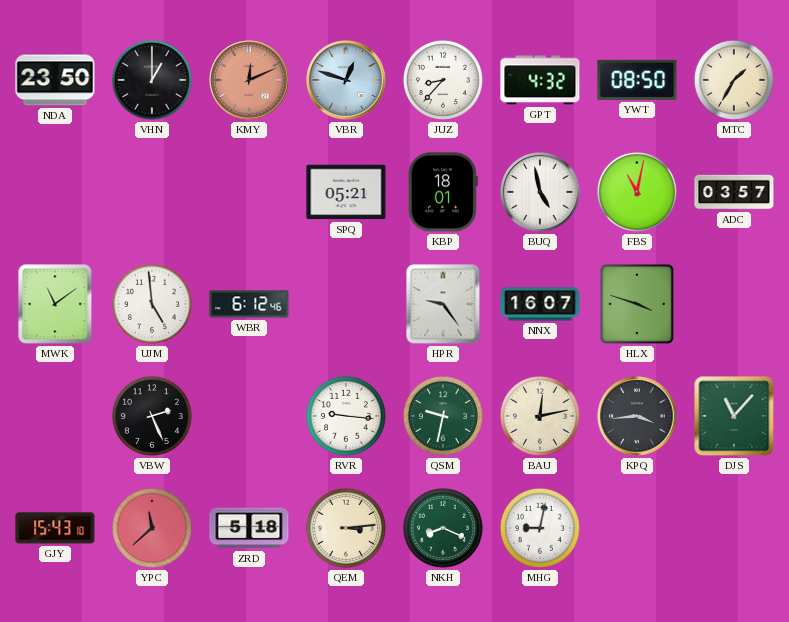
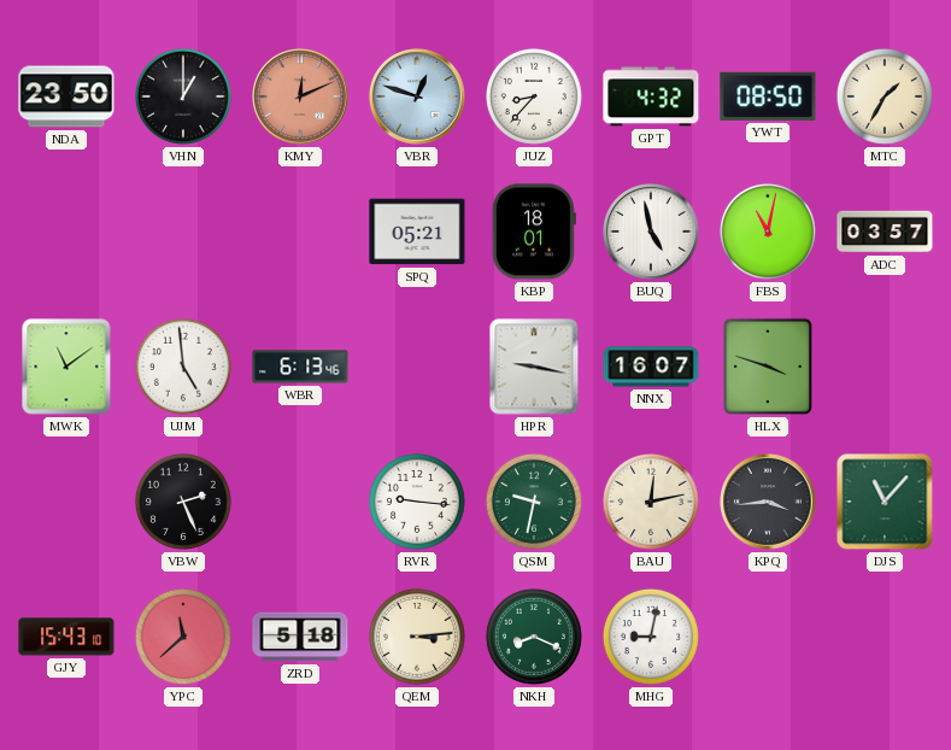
WBR: 6:12 -> 6:13
HPR: 9:24 -> 9:17
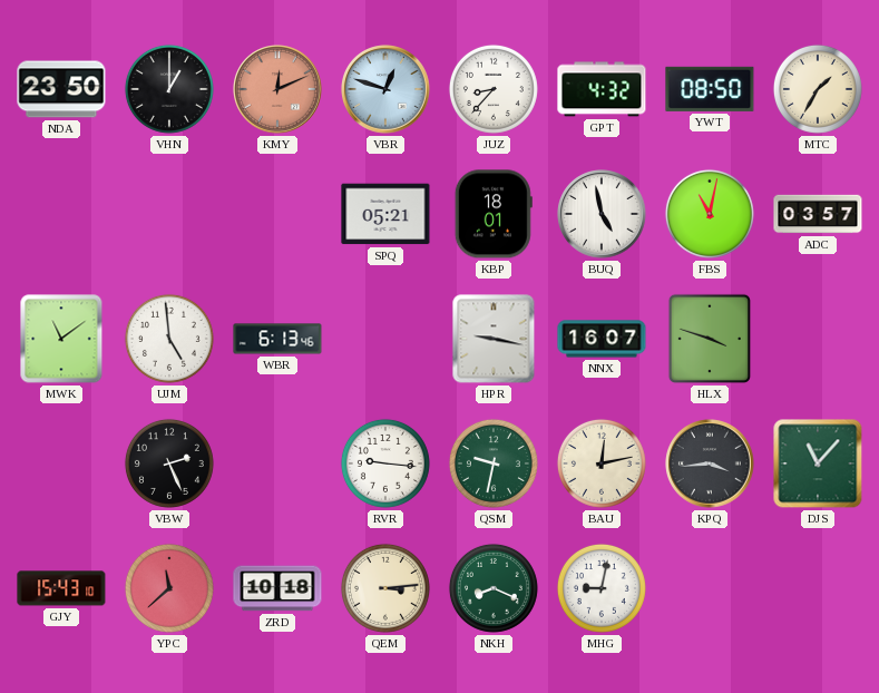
ZRD: 5:18 -> 10:18
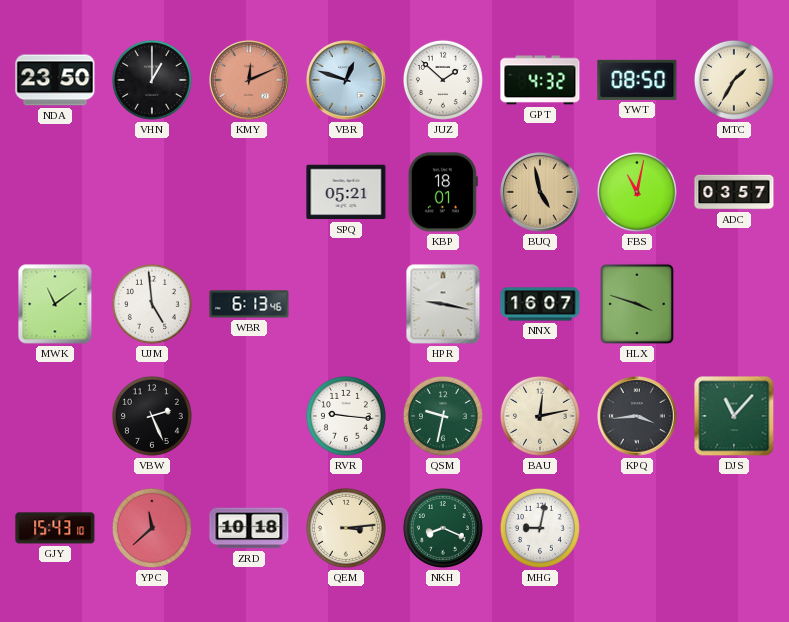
JUZ: 8:37 -> 1:52
BUQ dial: white -> champagne
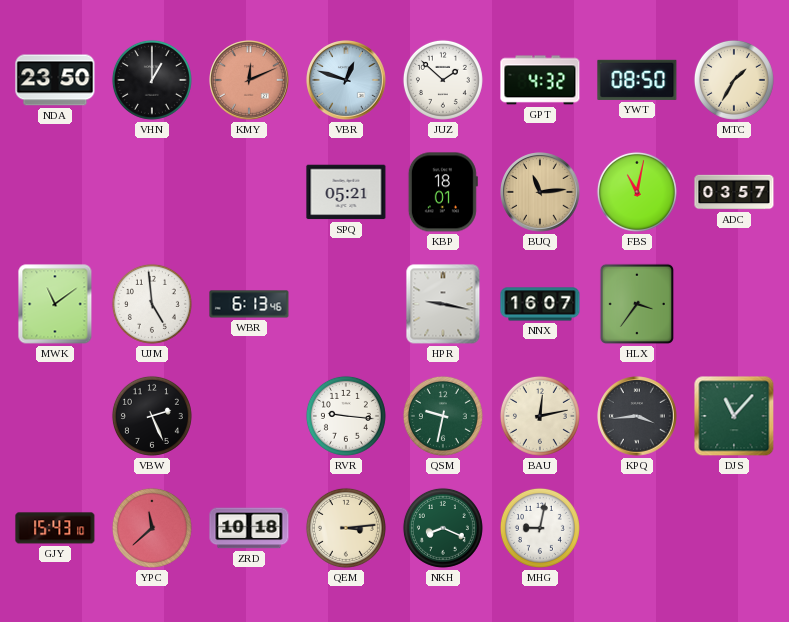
BUQ: 4:58 -> 11:14
HLX: 3:48 -> 3:36
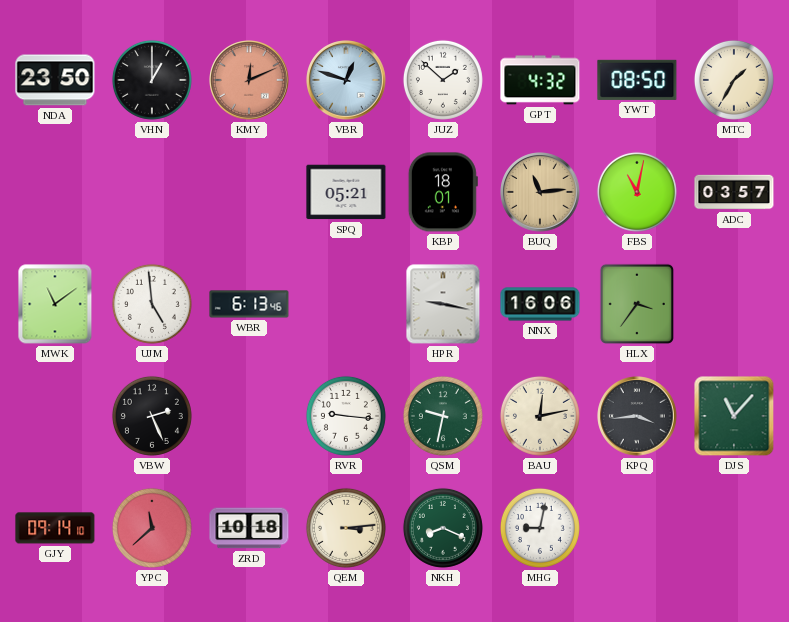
NNX: 16:07 -> 16:06
GJY: 15:43 -> 09:14
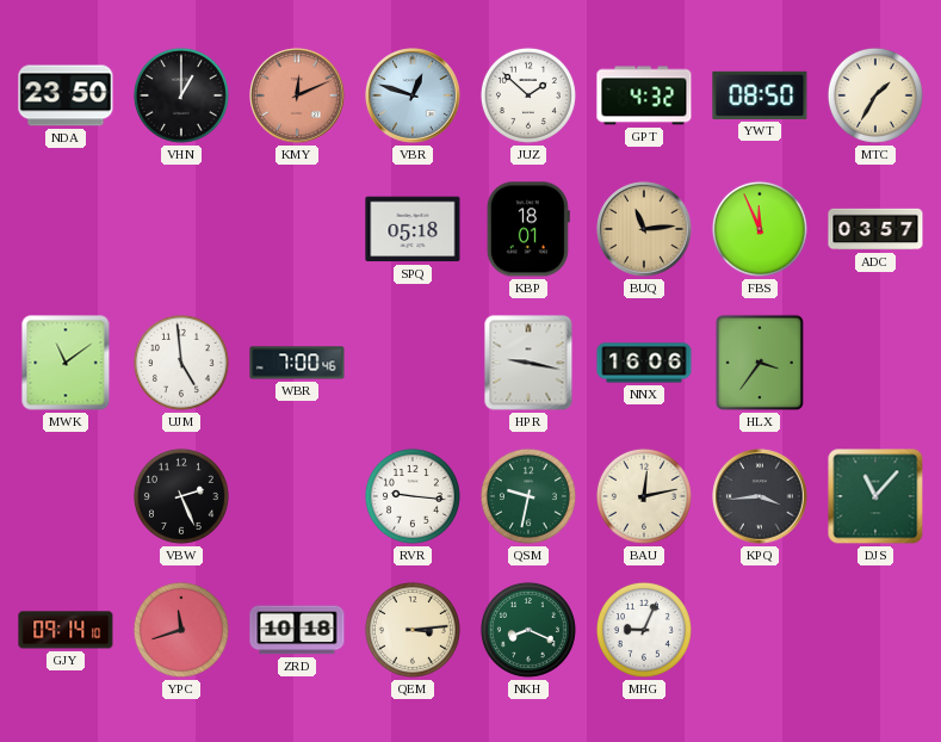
SPQ: 05:21 -> 05:18
FBS: 11:02 -> 11:56
WBR: 6:13 -> 7:00
YPC: 11:38 -> 11:42
MHG: 9:02 -> 9:04
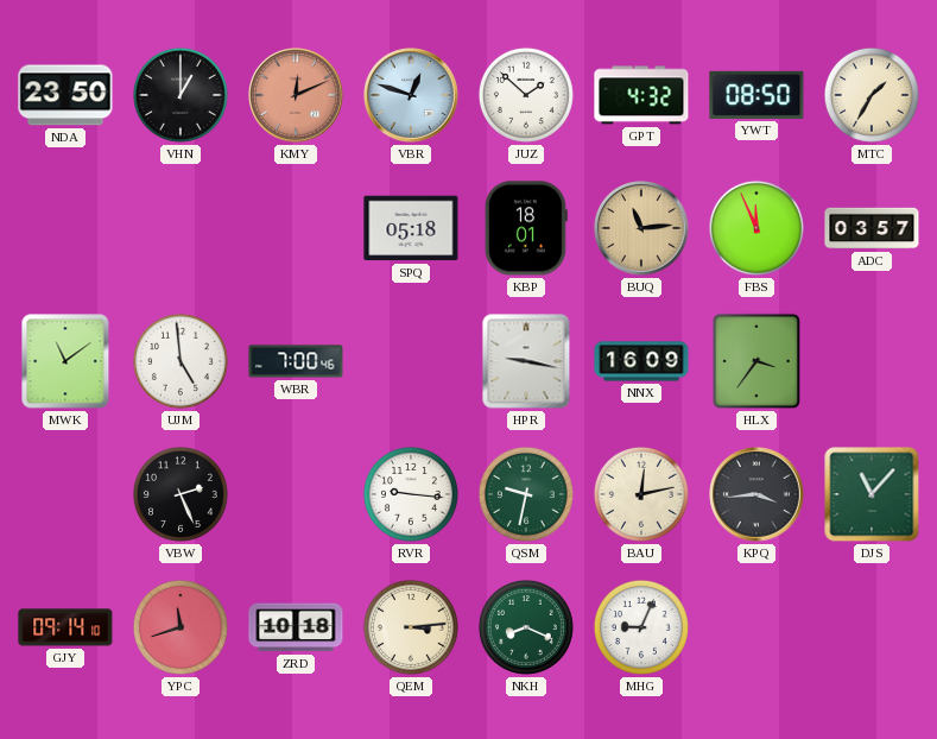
NNX: 16:06 -> 16:09
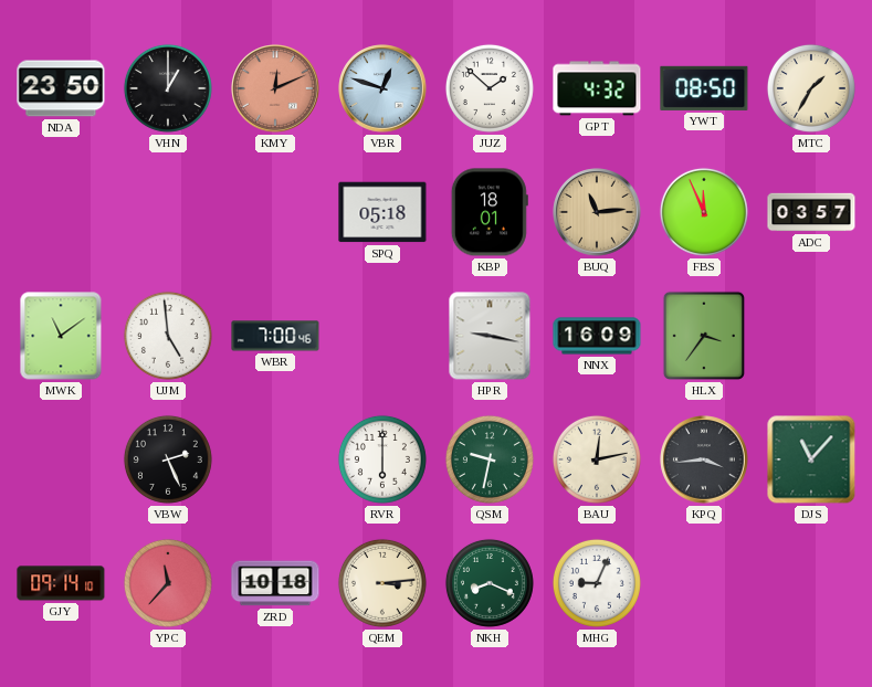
RVR: 9:16 -> 6:00
YPC: 11:42 -> 11:37
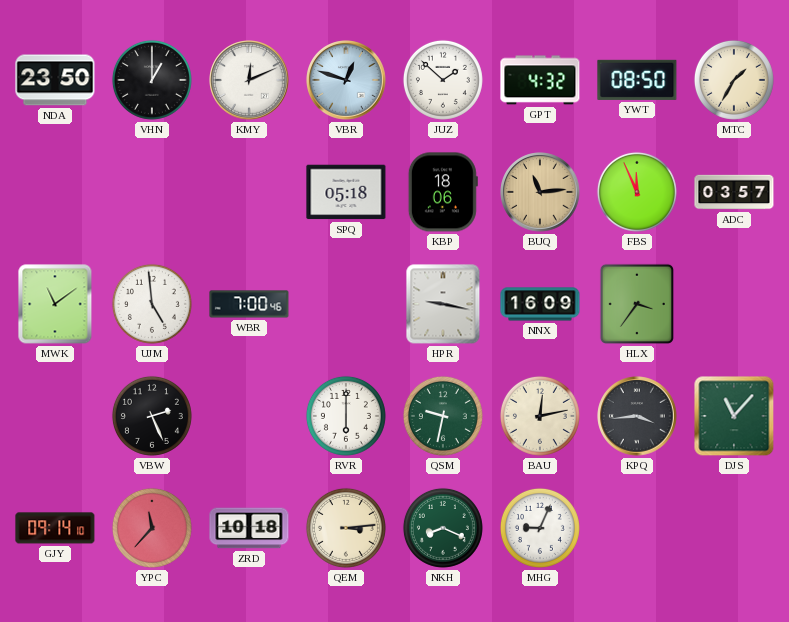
KMY dial: salmon -> white
KBP: 18:01 -> 18:06
